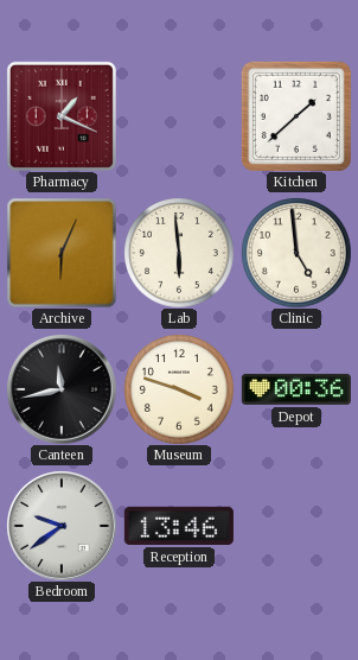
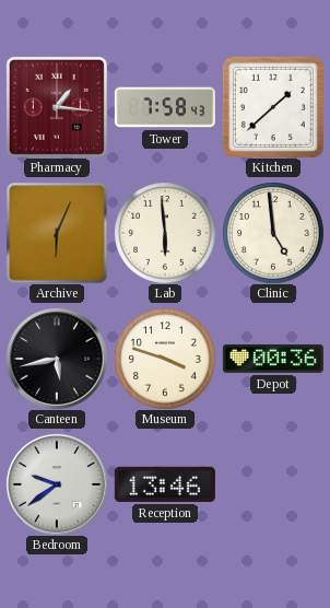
Pharmacy: 1:19 -> 1:16
Tower: none -> 7:58
Canteen: 11:43 -> 5:43
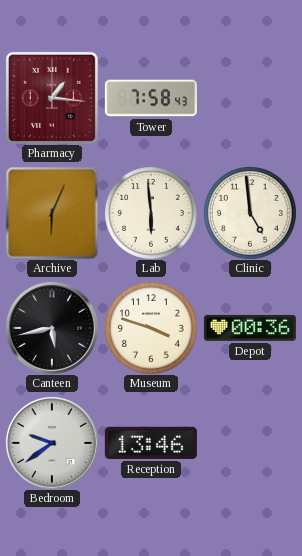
Kitchen: 1:38 -> none
